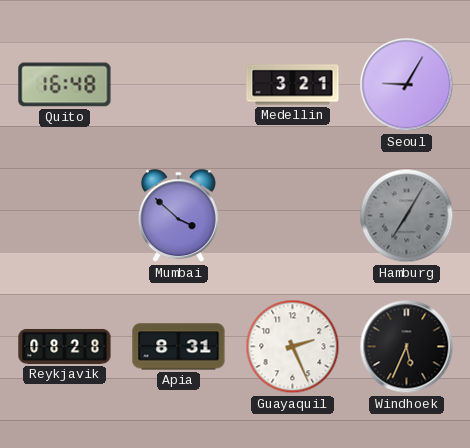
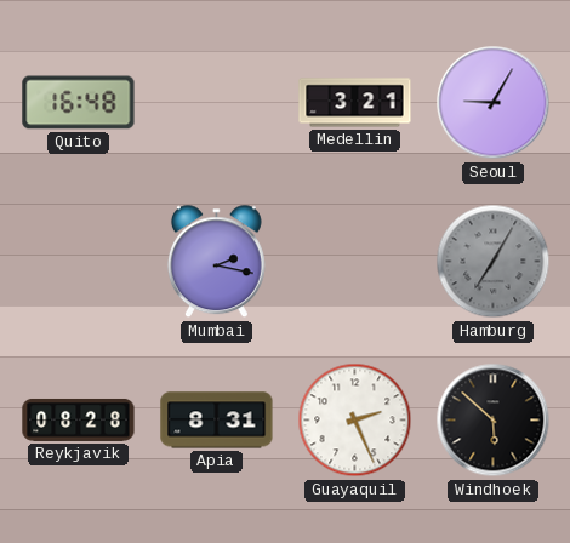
Mumbai: 3:52 -> 2:17
Windhoek: 5:34 -> 5:52
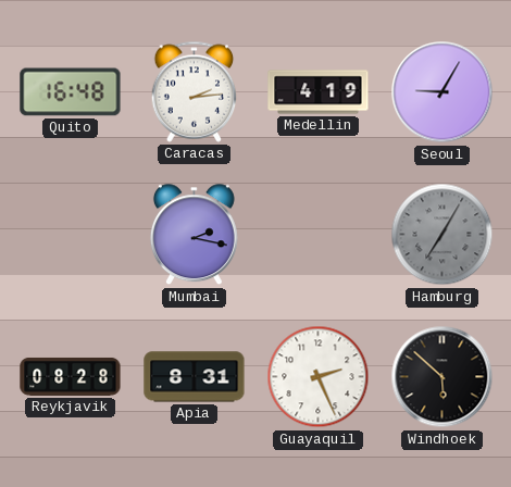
Caracas: none -> 2:14
Medellin: 3:21 -> 4:19
